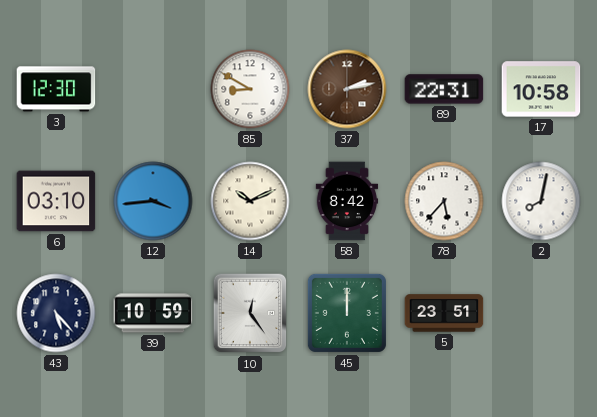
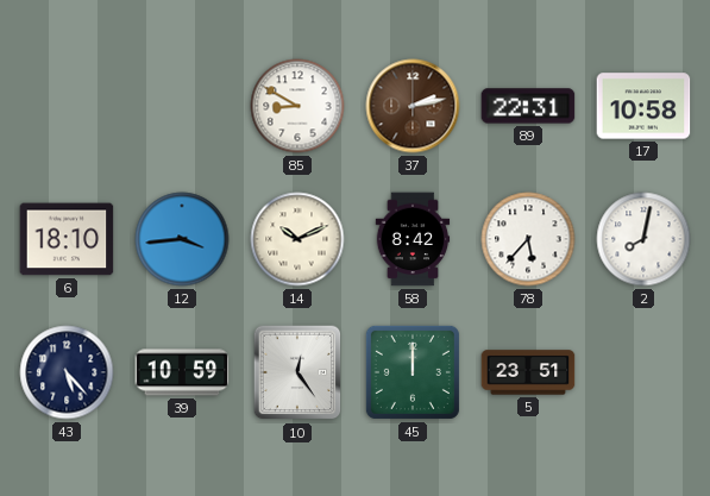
3: 12:30 -> none
6: 03:10 -> 18:10
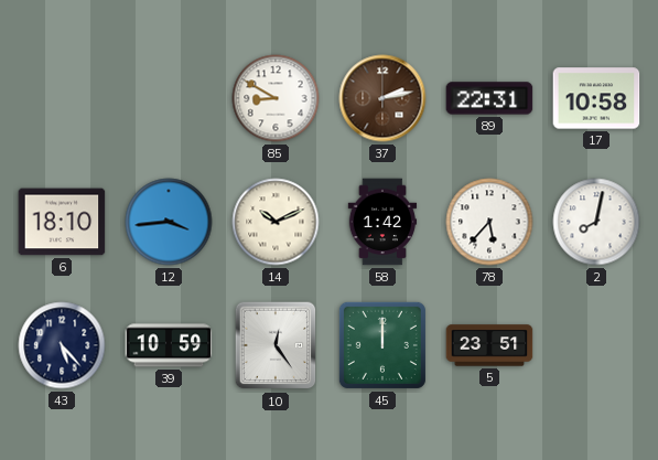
58: 8:42 -> 1:42
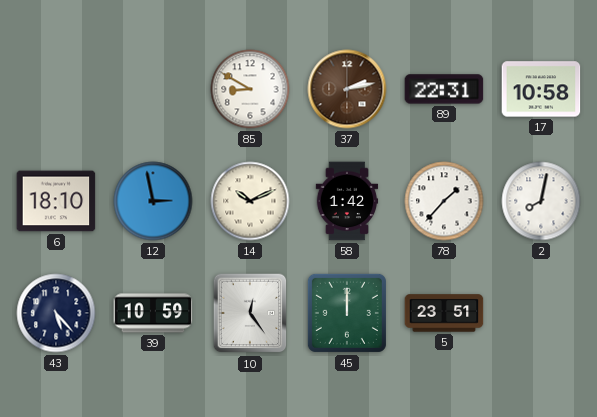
12: 3:44 -> 2:58
78: 5:37 -> 1:37
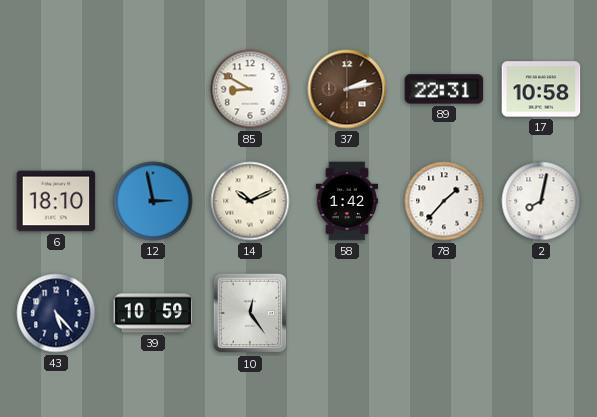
45: 12:00 -> none
5: 23:51 -> none
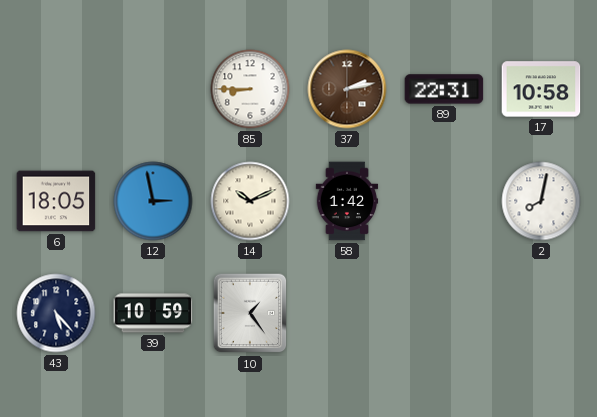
85: 8:50 -> 8:45
6: 18:10 -> 18:05
78: 1:37 -> none
10: 12:24 -> 1:24
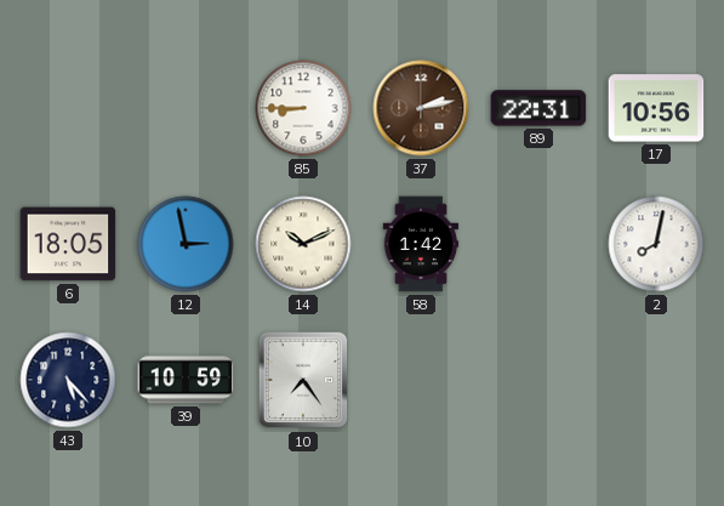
17: 10:58 -> 10:56
10: 1:24 -> 7:24
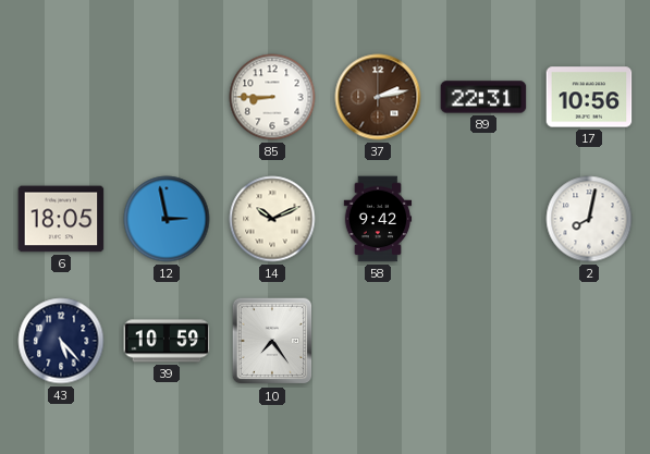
58: 1:42 -> 9:42
